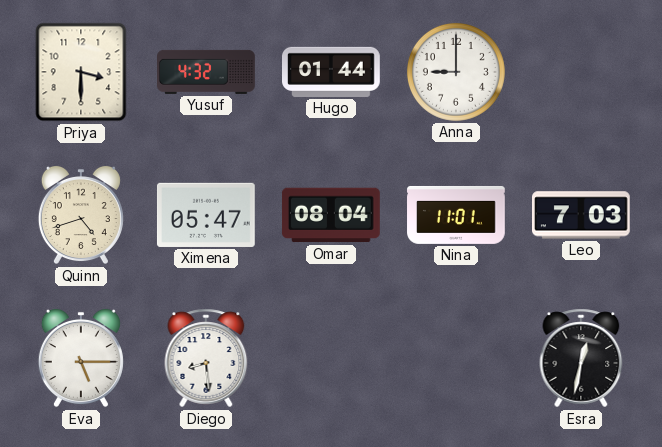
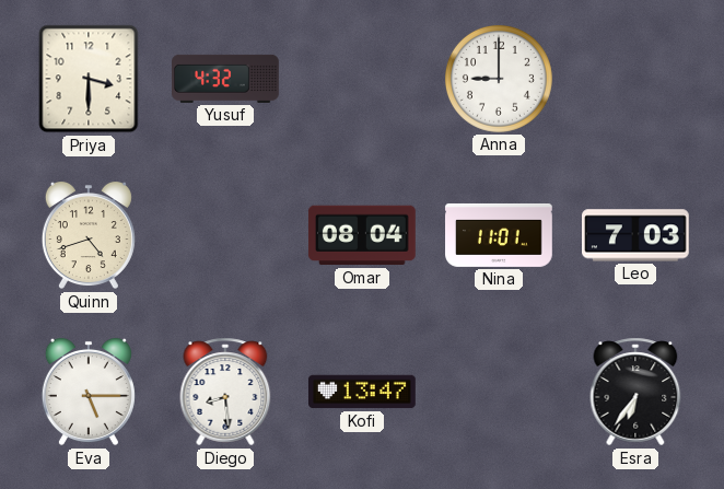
Hugo: 01:44 -> none
Ximena: 05:47 -> none
Kofi: none -> 13:47
Esra: 12:32 -> 6:36
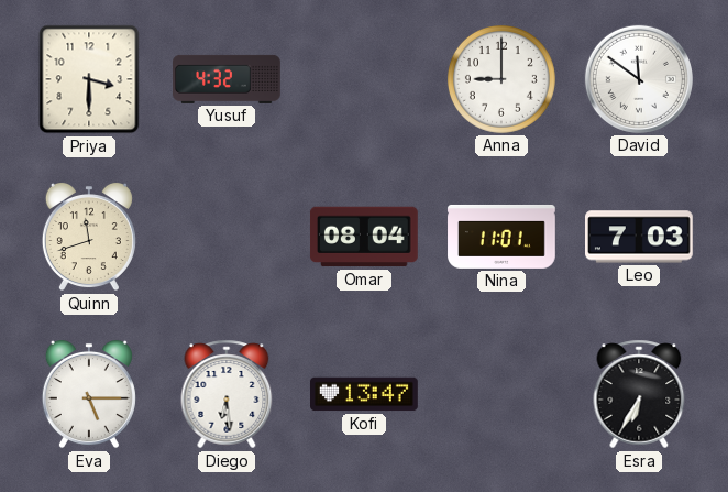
David: none -> 11:51
Quinn: 4:42 -> 11:42
Diego: 8:29 -> 6:29
Esra: 6:36 -> 6:35
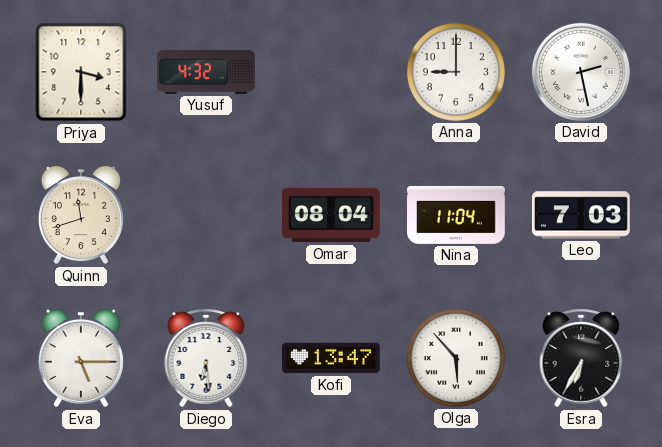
David: 11:51 -> 2:28
Nina: 11:01 -> 11:04
Olga: none -> 5:53
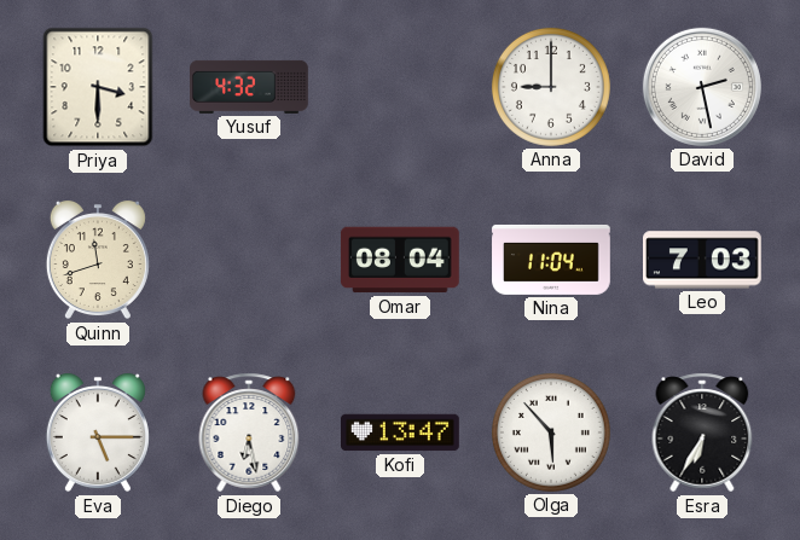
Diego: 6:29 -> 6:28
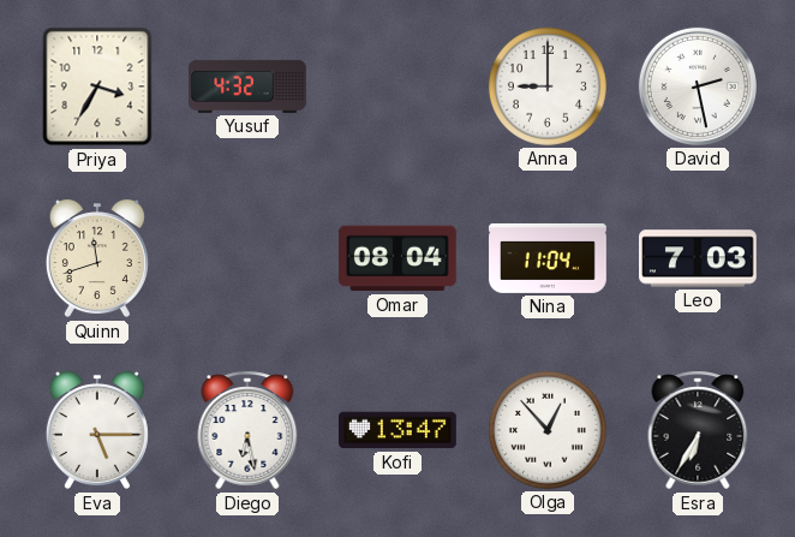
Priya: 3:30 -> 3:35
Olga: 5:53 -> 12:53
